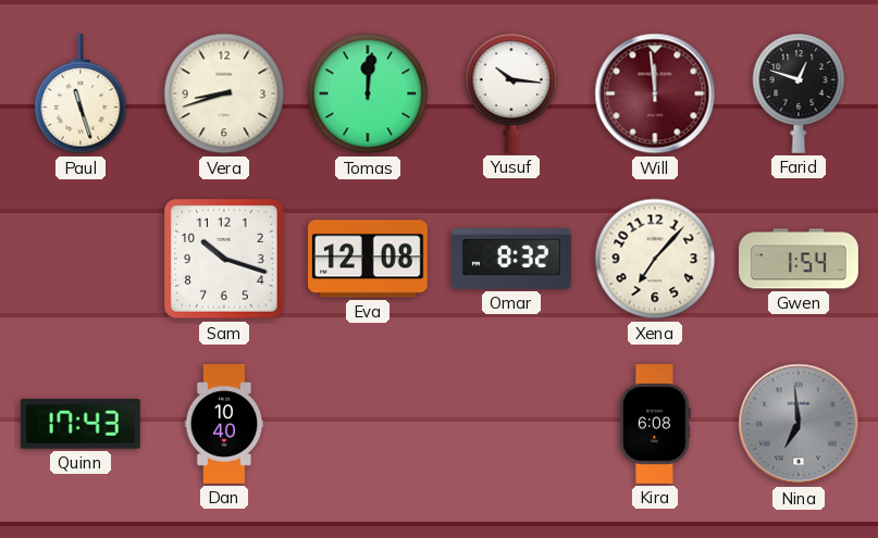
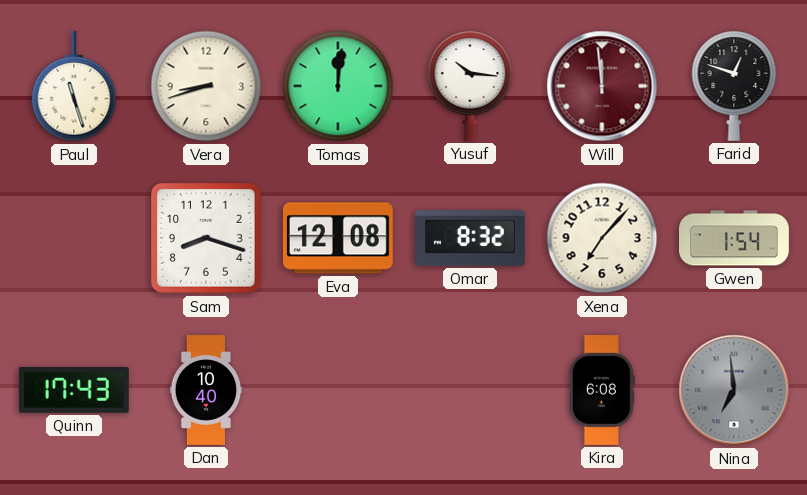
Sam: 10:18 -> 8:18
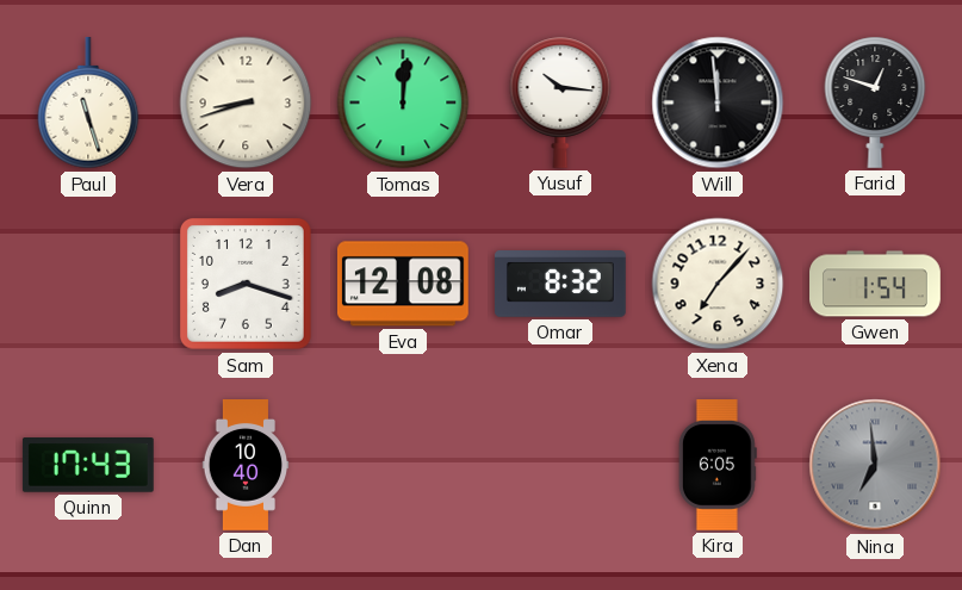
Will dial: burgundy -> black
Kira: 6:08 -> 6:05
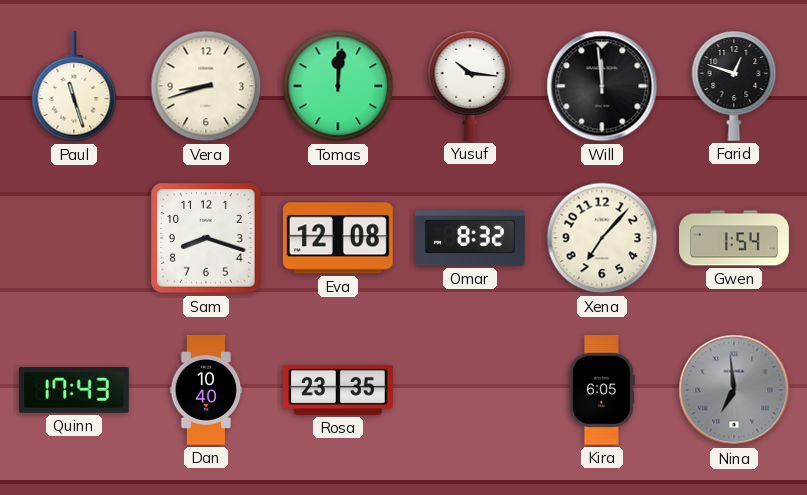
Rosa: none -> 23:35
